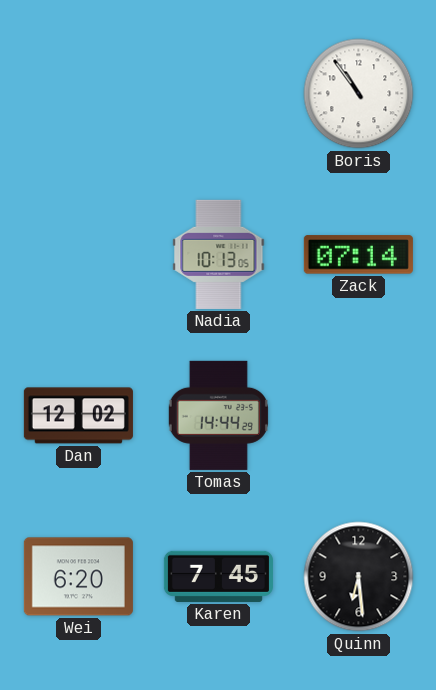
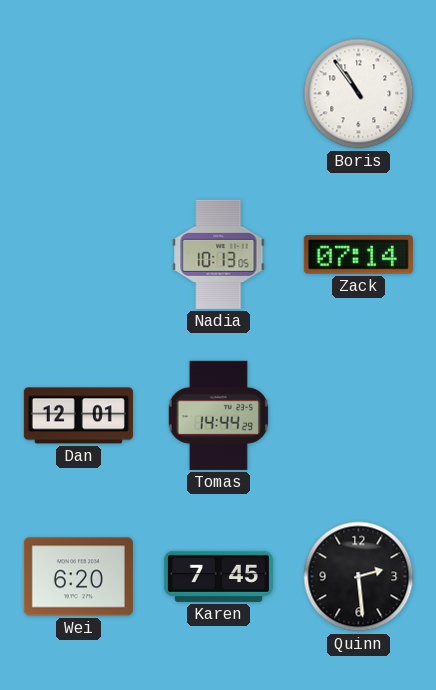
Dan: 12:02 -> 12:01
Quinn: 6:29 -> 2:29
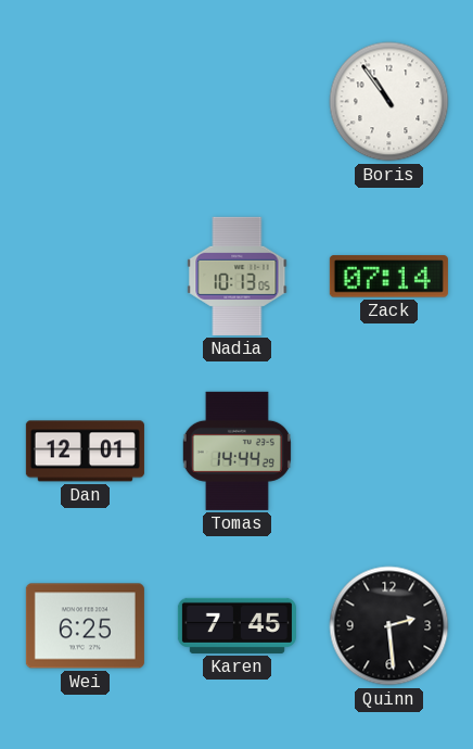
Wei: 6:20 -> 6:25
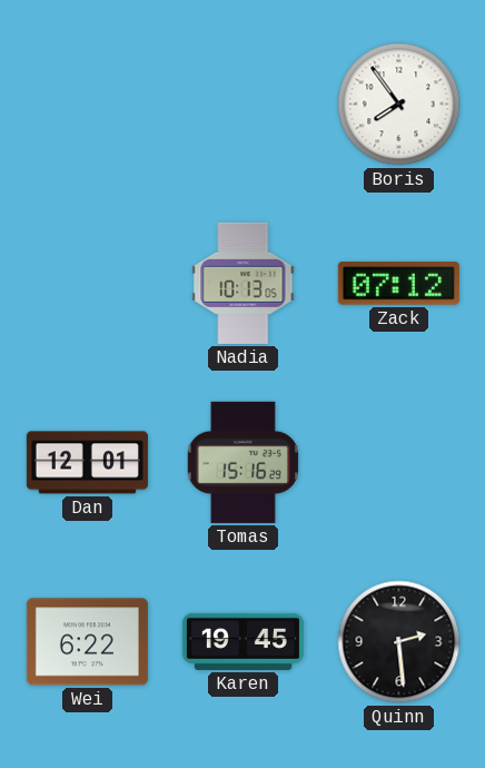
Boris: 10:54 -> 7:54
Zack: 07:14 -> 07:12
Tomas: 14:44 -> 15:16
Wei: 6:25 -> 6:22
Karen: 7:45 -> 19:45
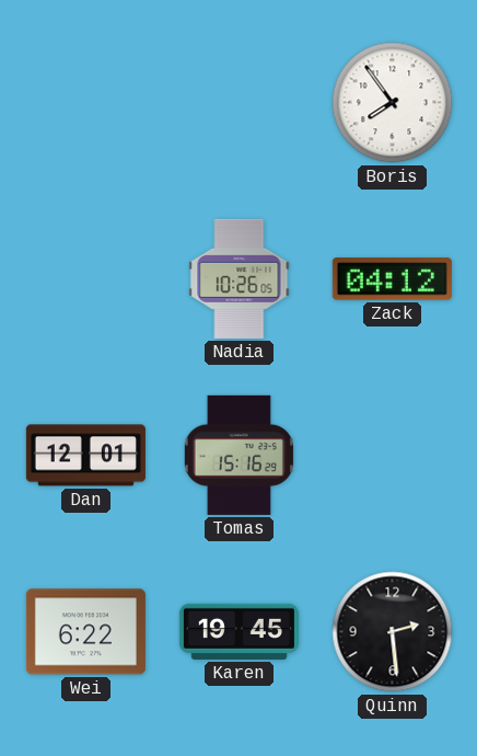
Nadia: 10:13 -> 10:26
Zack: 07:12 -> 04:12
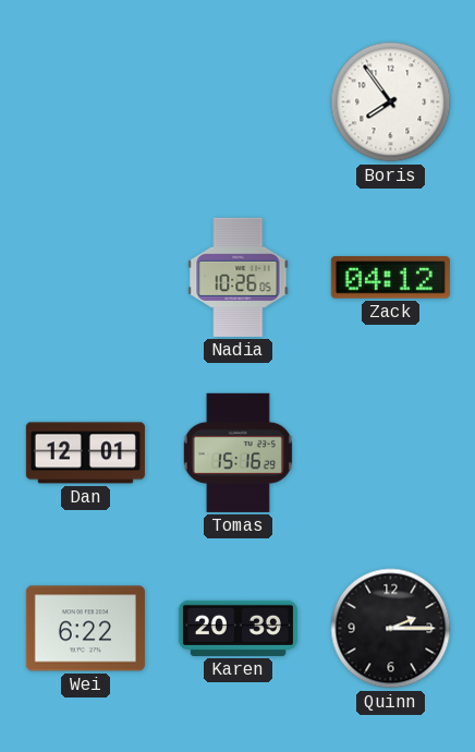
Karen: 19:45 -> 20:39
Quinn: 2:29 -> 2:15
